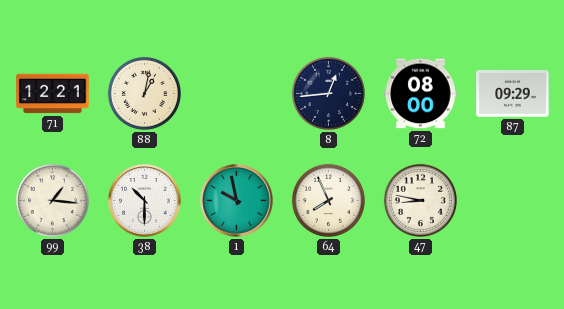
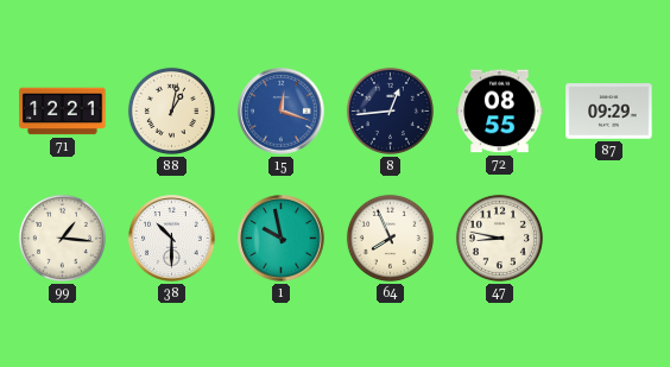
15: none -> 12:18
72: 08:00 -> 08:55
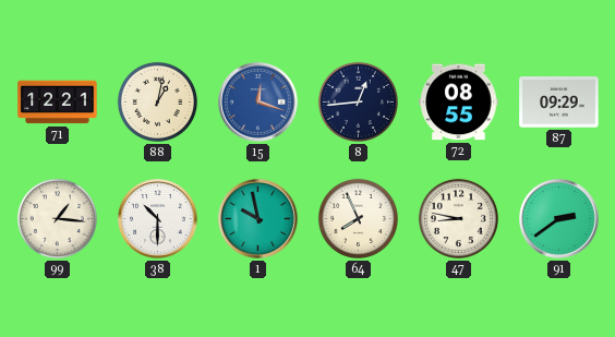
91: none -> 2:39
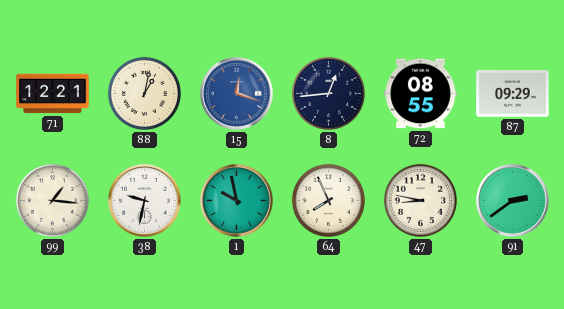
38: 10:30 -> 9:32
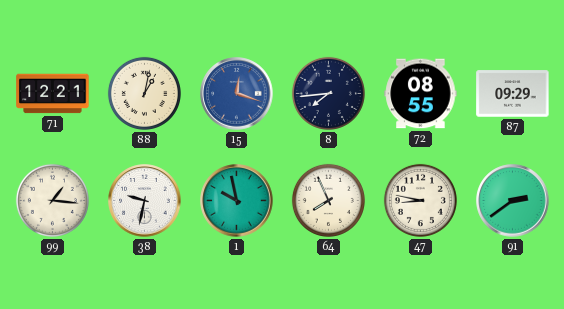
8: 12:44 -> 7:44
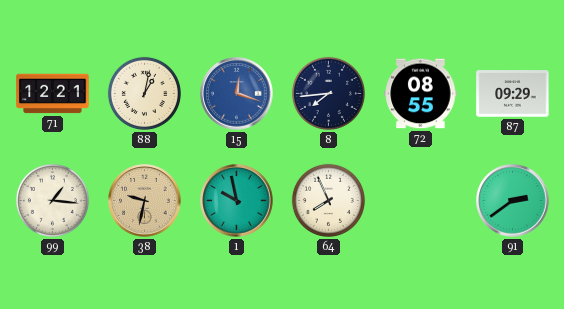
38 dial: white -> champagne
47: 8:47 -> none
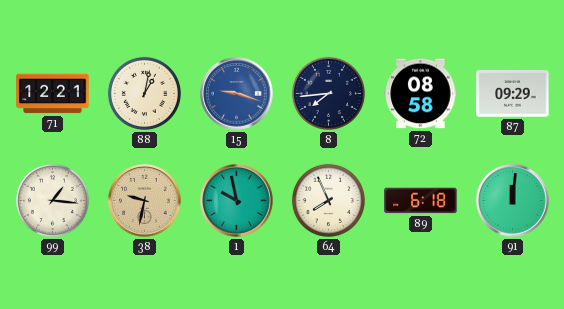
15: 12:18 -> 9:18
72: 08:55 -> 08:58
89: none -> 6:18
91: 2:39 -> 12:01
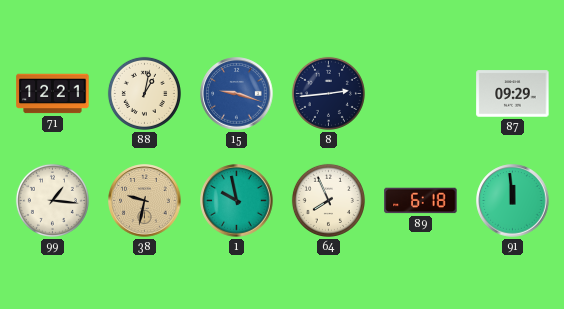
8: 7:44 -> 2:44
72: 08:58 -> none
91: 12:01 -> 11:59
